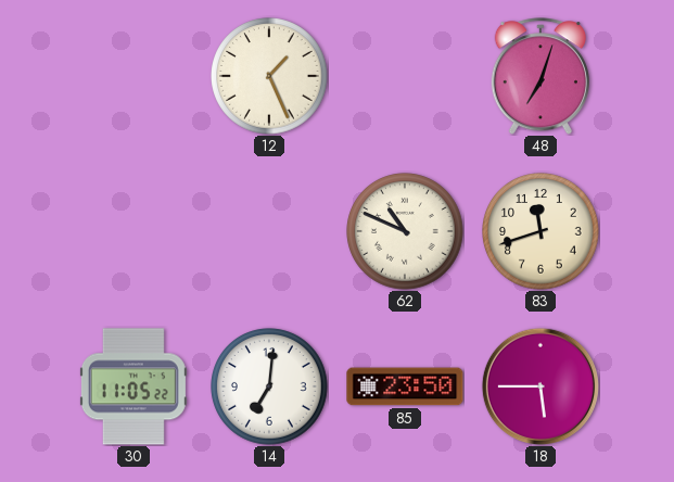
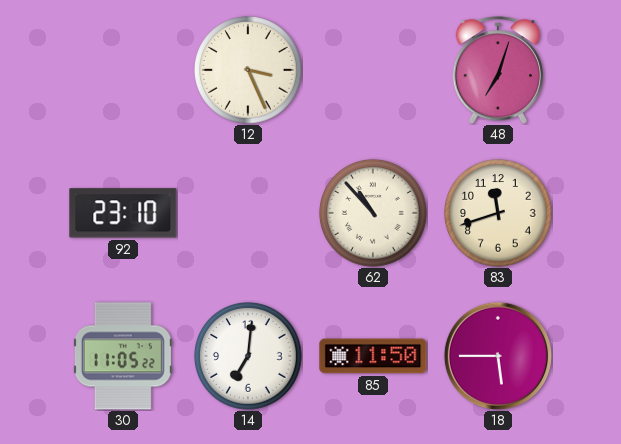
12: 1:26 -> 3:26
92: none -> 23:10
62: 10:49 -> 10:53
85: 23:50 -> 11:50
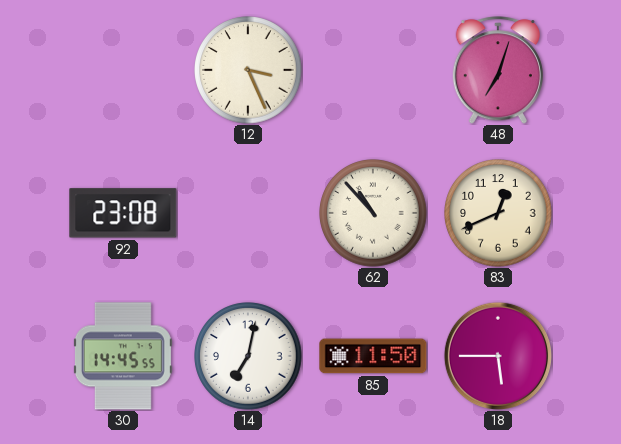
92: 23:10 -> 23:08
83: 11:42 -> 12:41
30: 11:05 -> 14:45
14: 7:01 -> 7:02
